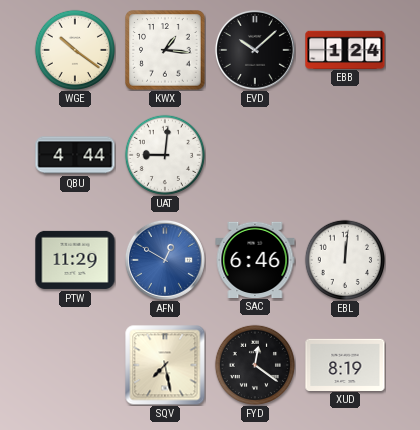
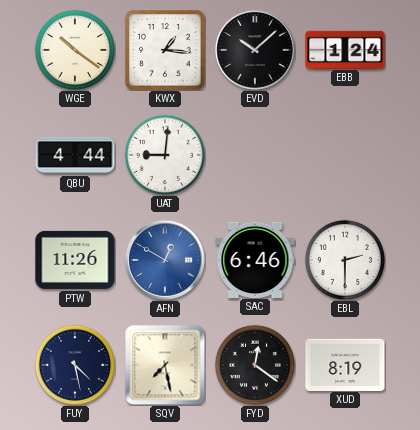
PTW: 11:29 -> 11:26
EBL: 12:01 -> 2:30
FUY: none -> 4:28
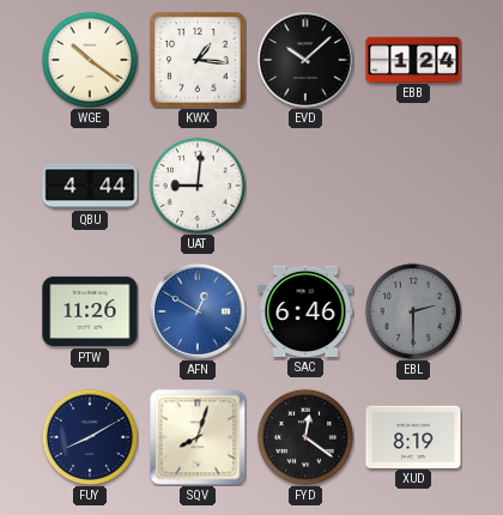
EBL dial: white -> grey
FUY: 4:28 -> 8:10
SQV: 7:28 -> 8:03
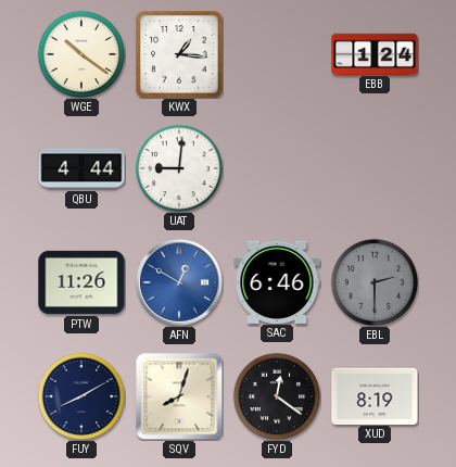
EVD: 10:08 -> none
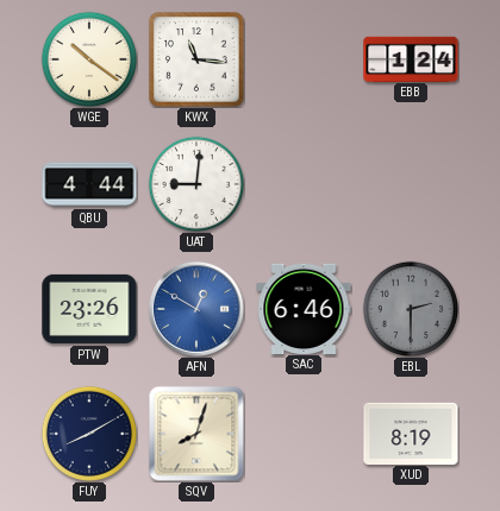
KWX: 1:16 -> 11:16
PTW: 11:26 -> 23:26
FYD: 12:21 -> none
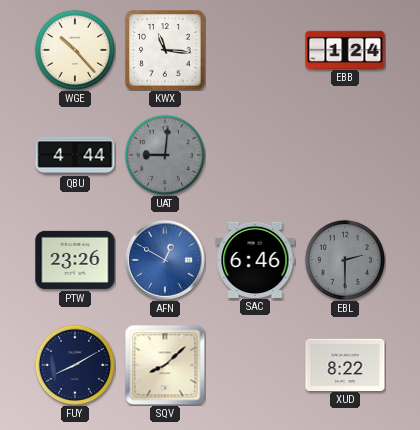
WGE: 10:21 -> 10:23
UAT dial: white -> grey
SQV: 8:03 -> 8:08
XUD: 8:19 -> 8:22
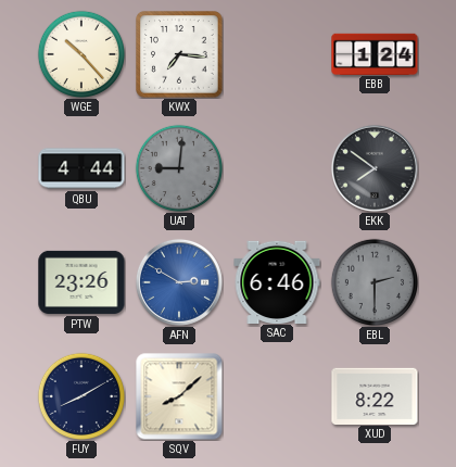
KWX: 11:16 -> 7:16
EKK: none -> 7:51
AFN: 12:50 -> 2:50
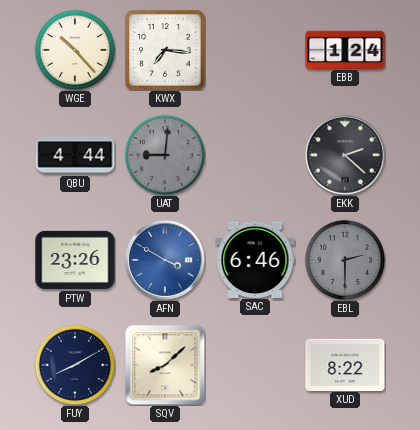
EKK: 7:51 -> 2:22
AFN: 2:50 -> 3:50
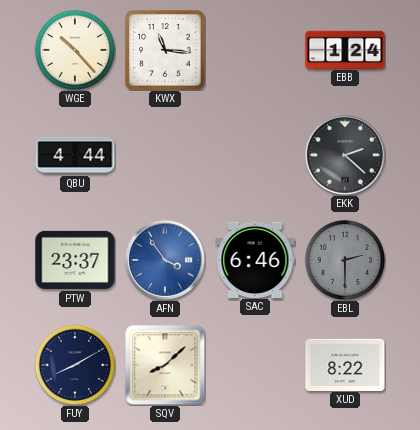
KWX: 7:16 -> 11:16
UAT: 9:01 -> none
PTW: 23:26 -> 23:37
AFN: 3:50 -> 3:54
